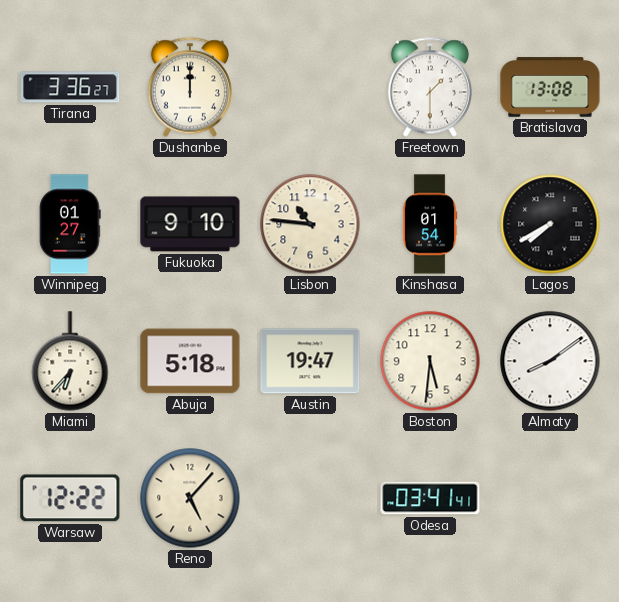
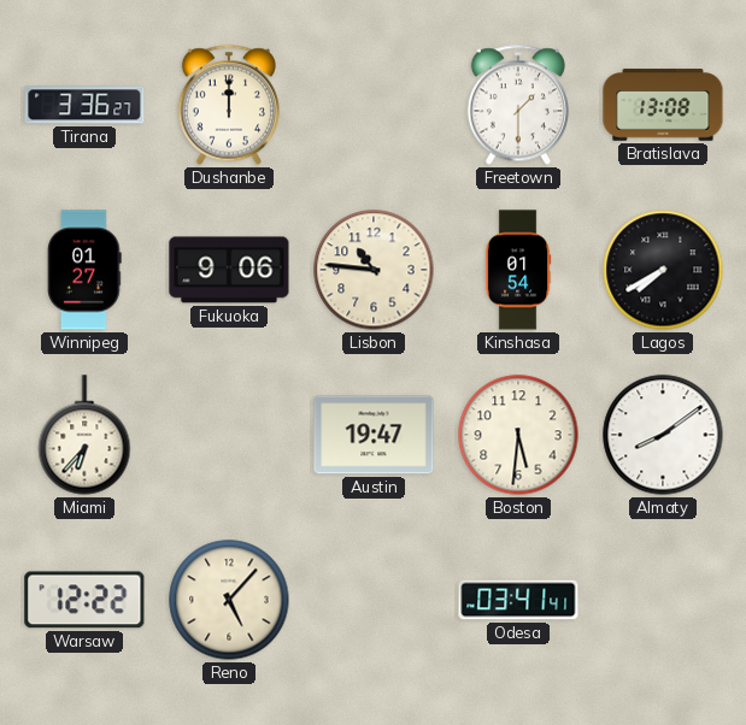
Fukuoka: 9:10 -> 9:06
Abuja: 5:18 -> none
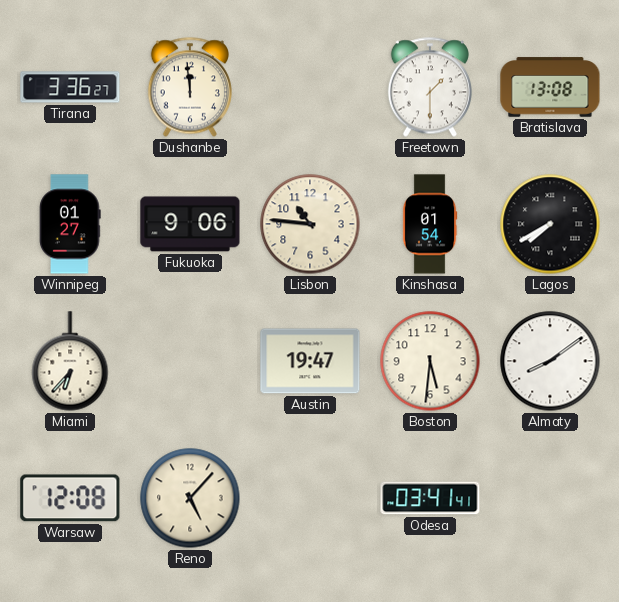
Dushanbe: 12:00 -> 11:59
Warsaw: 12:22 -> 12:08
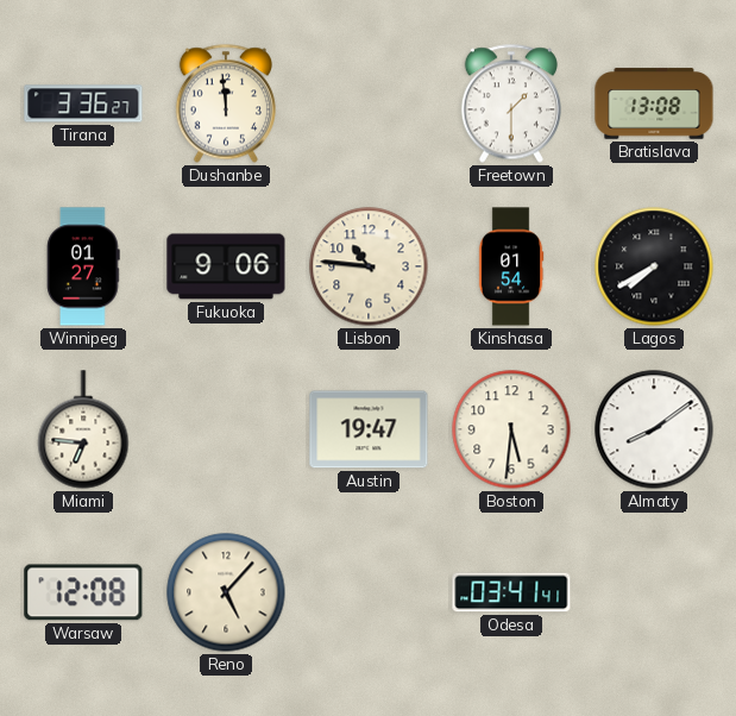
Miami: 6:37 -> 6:46
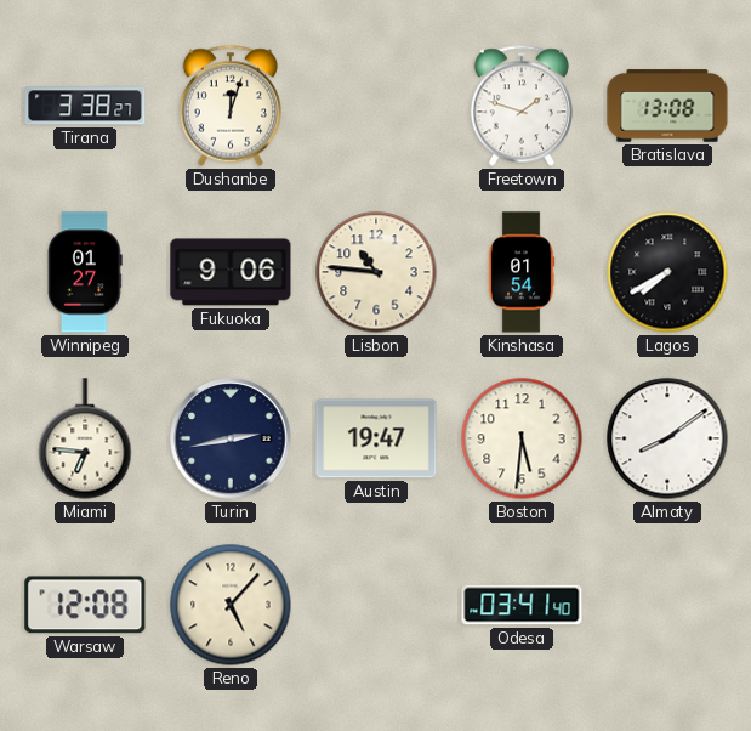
Tirana: 3:36 -> 3:38
Dushanbe: 11:59 -> 12:03
Freetown: 1:30 -> 1:48
Turin: none -> 2:43
Odesa: 03:41:41 -> 03:41:40
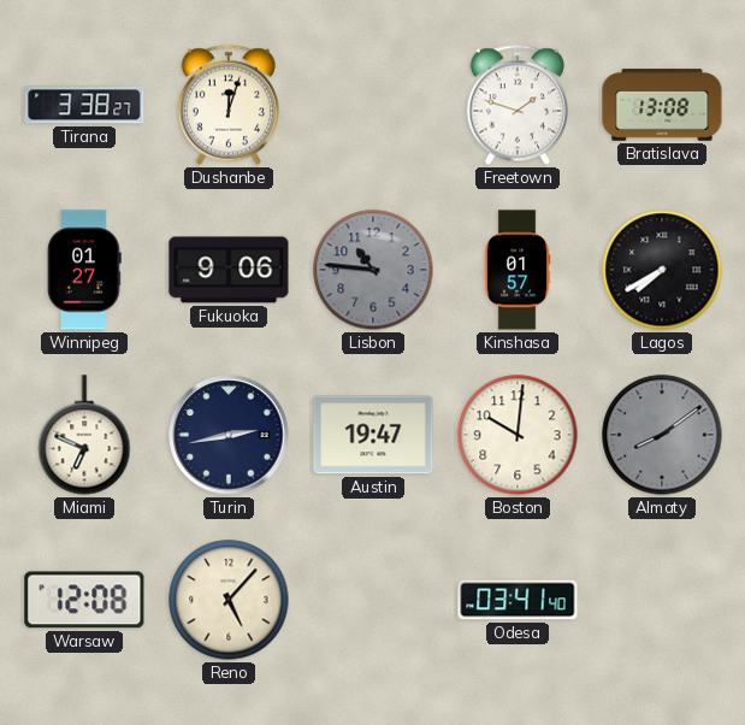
Lisbon dial: cream -> grey
Kinshasa: 01:54 -> 01:57
Miami: 6:46 -> 6:49
Boston: 5:31 -> 10:01
Almaty dial: white -> grey
